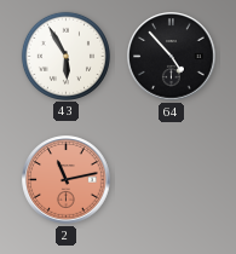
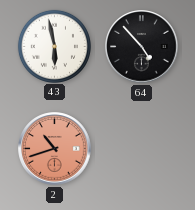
43: 5:55 -> 5:58
2: 11:13 -> 10:42
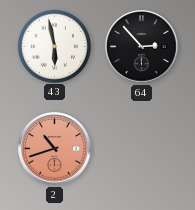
64: 4:53 -> 2:53
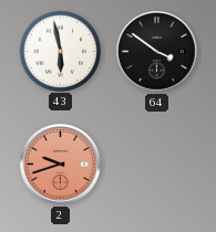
64: 2:53 -> 3:51
2: 10:42 -> 9:42
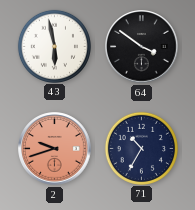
71: none -> 10:35
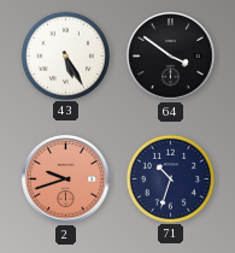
43: 5:58 -> 5:25
71: 10:35 -> 10:33
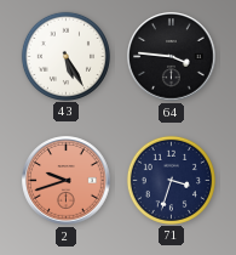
64: 3:51 -> 3:46
71: 10:33 -> 3:33
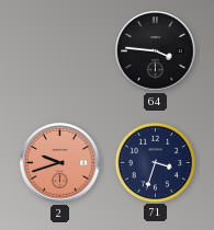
43: 5:25 -> none
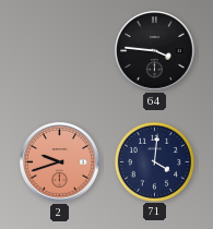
71: 3:33 -> 4:01
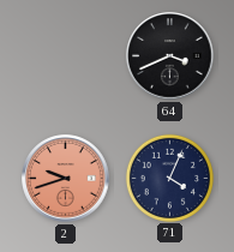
64: 3:46 -> 3:41
71: 4:01 -> 4:04
